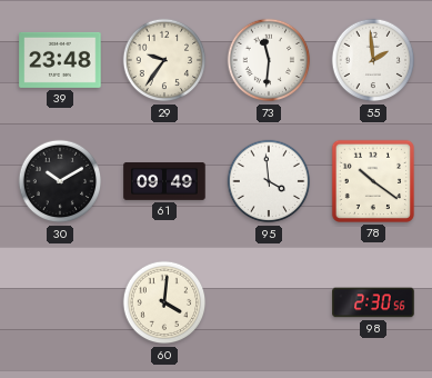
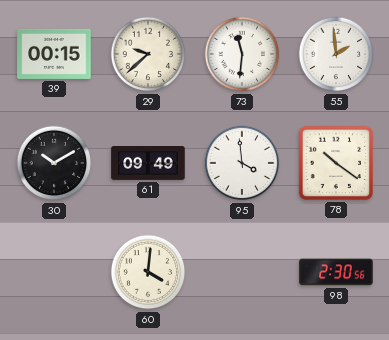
39: 23:48 -> 00:15
29: 9:36 -> 9:38
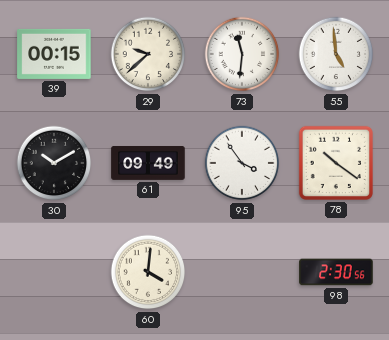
55: 1:59 -> 4:59
95: 3:59 -> 3:54
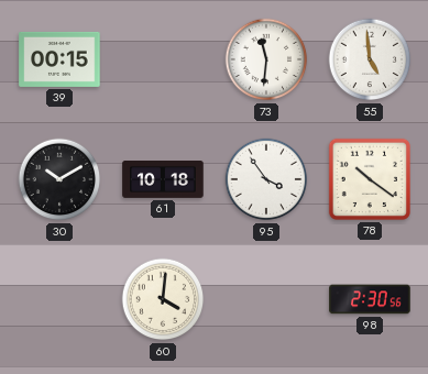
29: 9:38 -> none
61: 09:49 -> 10:18
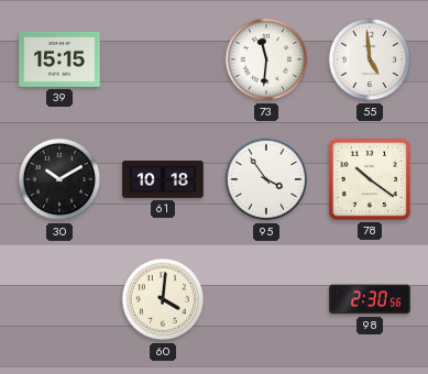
39: 00:15 -> 15:15
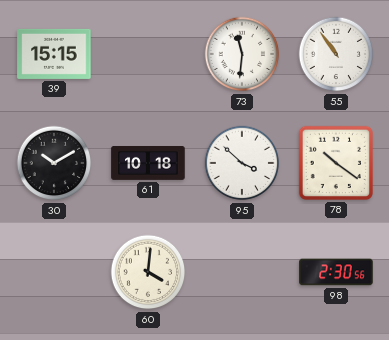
55: 4:59 -> 10:54
95: 3:54 -> 3:52
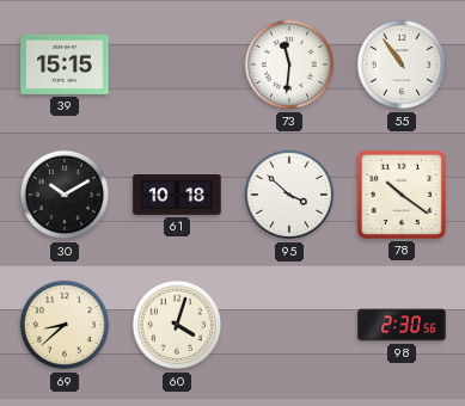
69: none -> 8:38
60: 4:01 -> 4:03
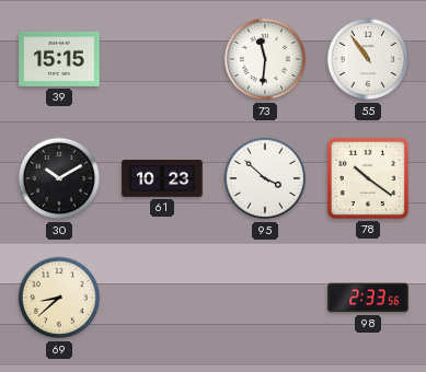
61: 10:18 -> 10:23
60: 4:03 -> none
98: 2:30 -> 2:33
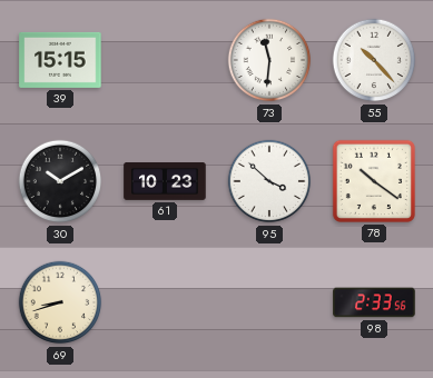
55: 10:54 -> 10:23
69: 8:38 -> 8:42
